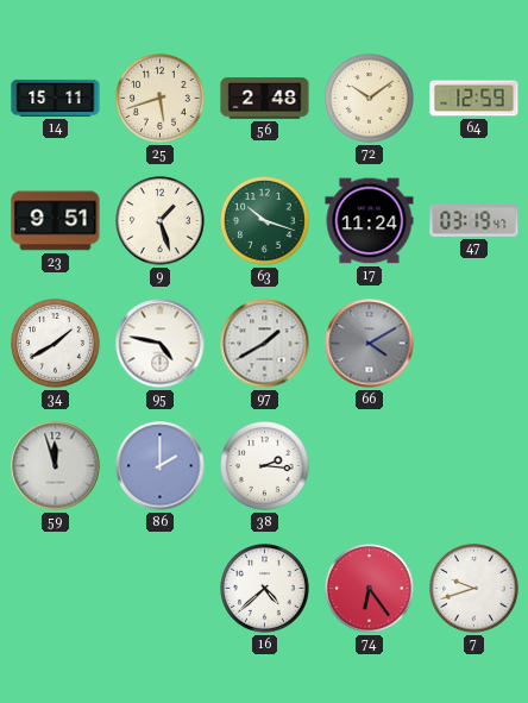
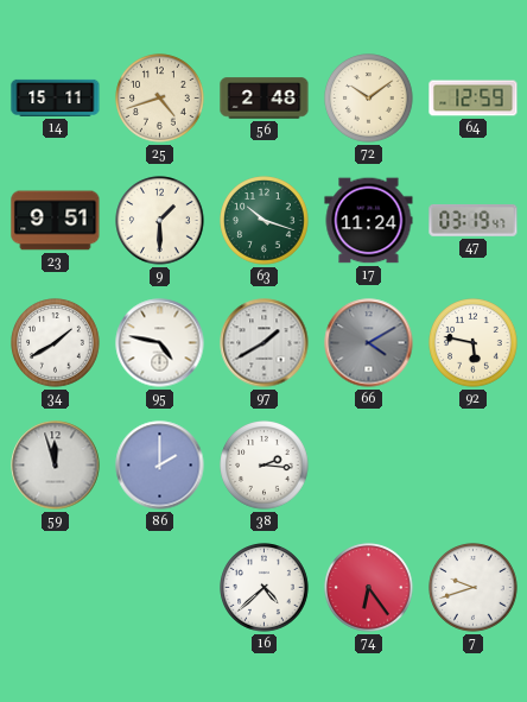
25: 5:42 -> 4:42
9: 1:27 -> 1:30
92: none -> 5:47
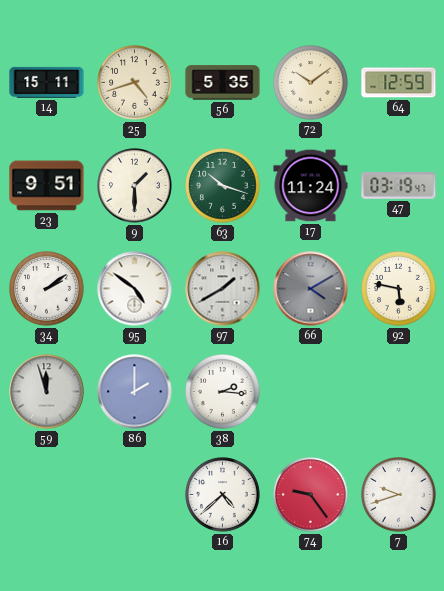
56: 2:48 -> 5:35
34: 1:40 -> 2:09
95: 4:47 -> 4:51
74: 6:24 -> 9:24
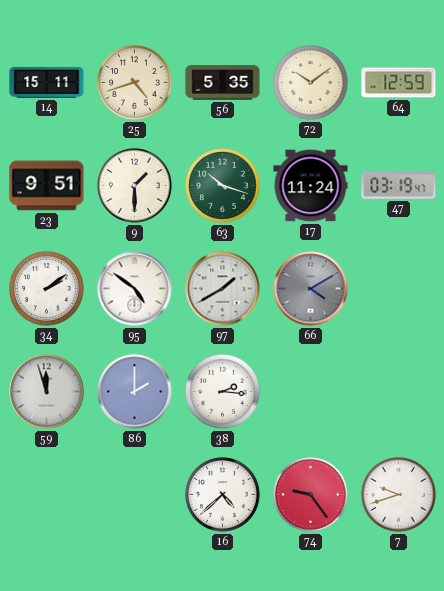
92: 5:47 -> none
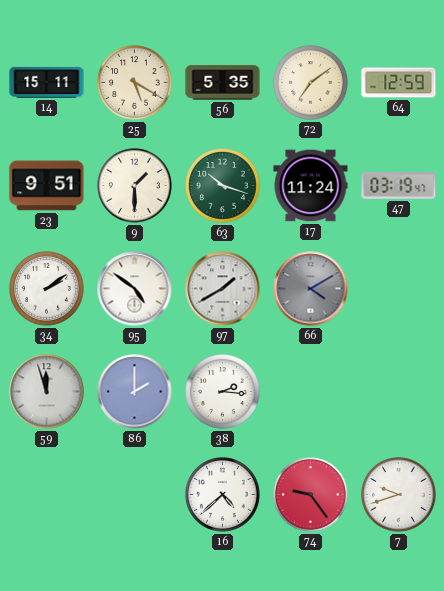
25: 4:42 -> 5:20
72: 10:09 -> 7:09
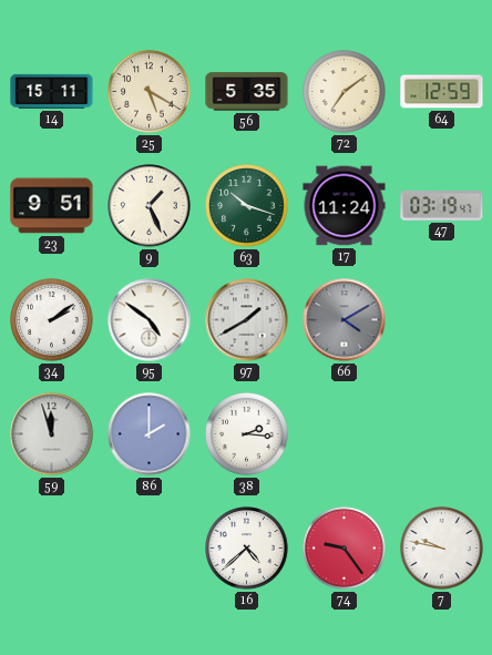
9: 1:30 -> 1:26
7: 9:42 -> 9:47
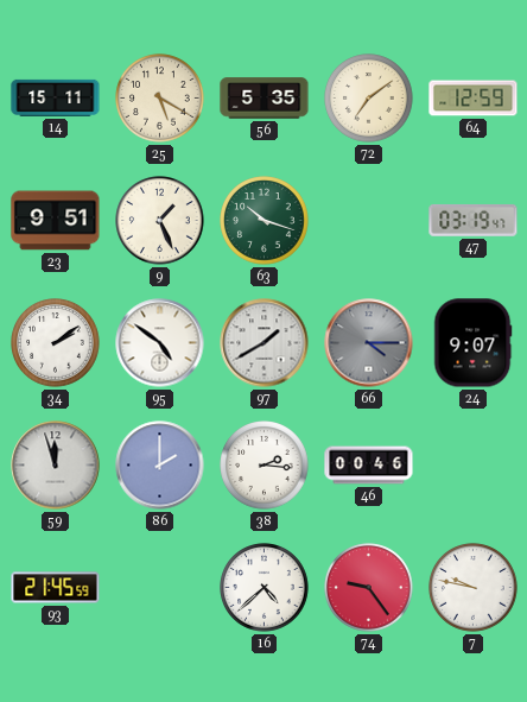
17: 11:24 -> none
66: 4:10 -> 4:15
24: none -> 9:07
46: none -> 00:46
93: none -> 21:45
